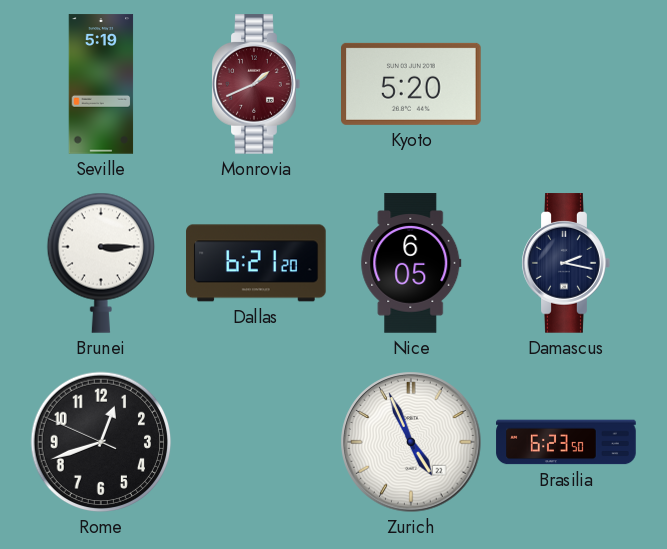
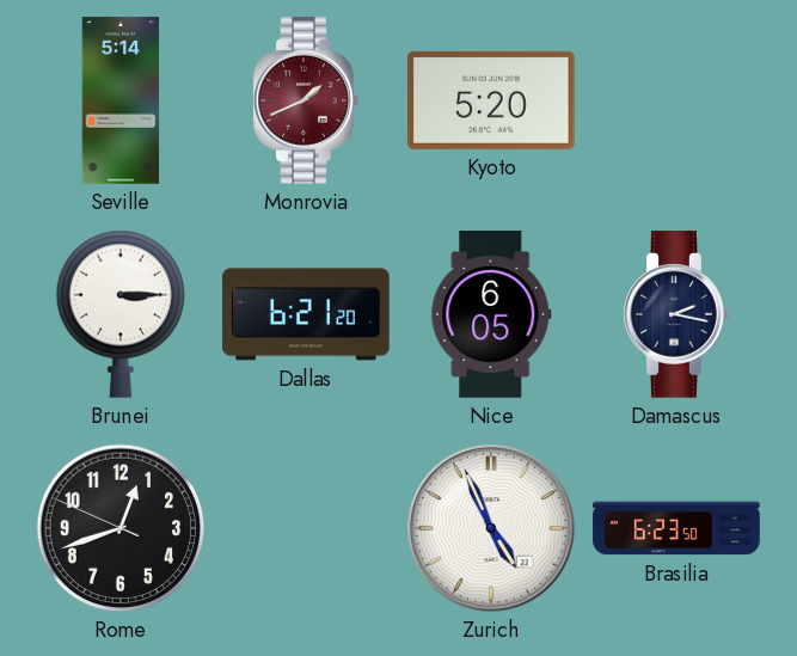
Seville: 5:19 -> 5:14
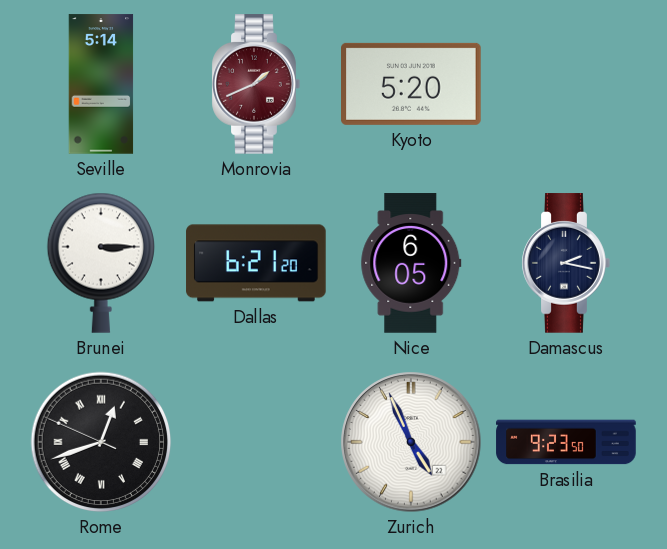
Rome numerals: Arabic -> Roman
Brasilia: 6:23 -> 9:23
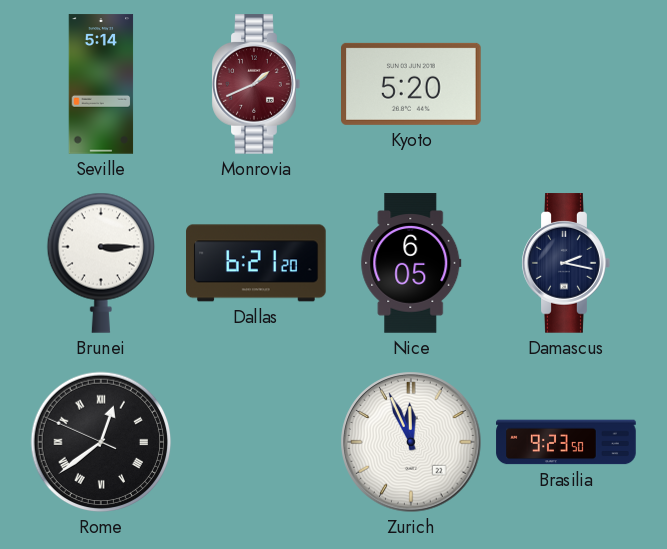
Rome: 12:41 -> 12:38
Zurich: 4:56 -> 11:56
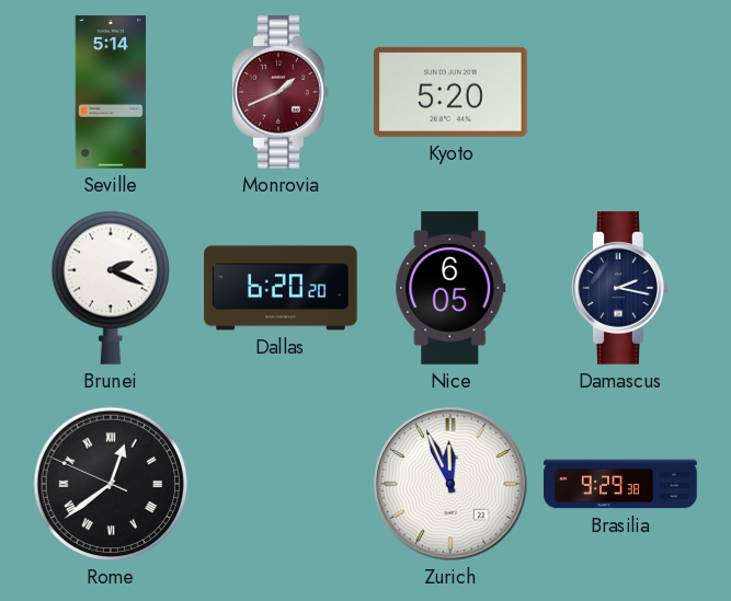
Brunei: 3:15 -> 2:19
Dallas: 6:21 -> 6:20
Brasilia: 9:23 -> 9:29
